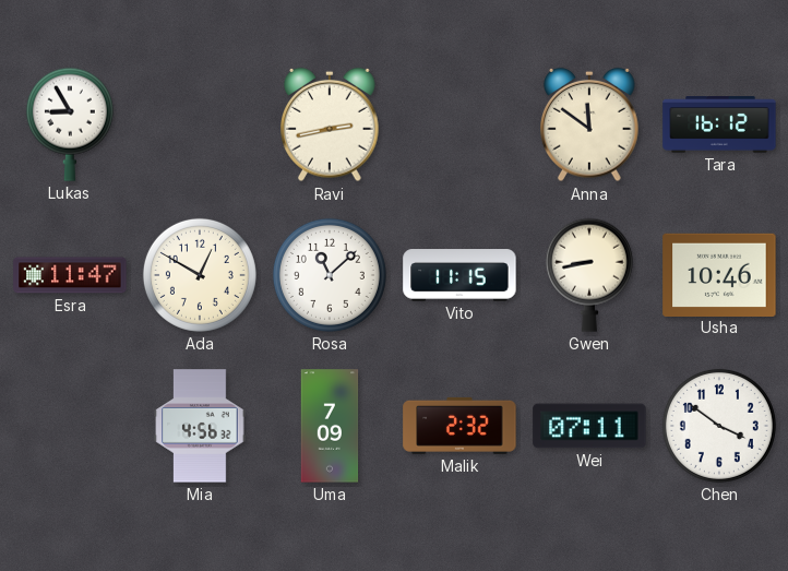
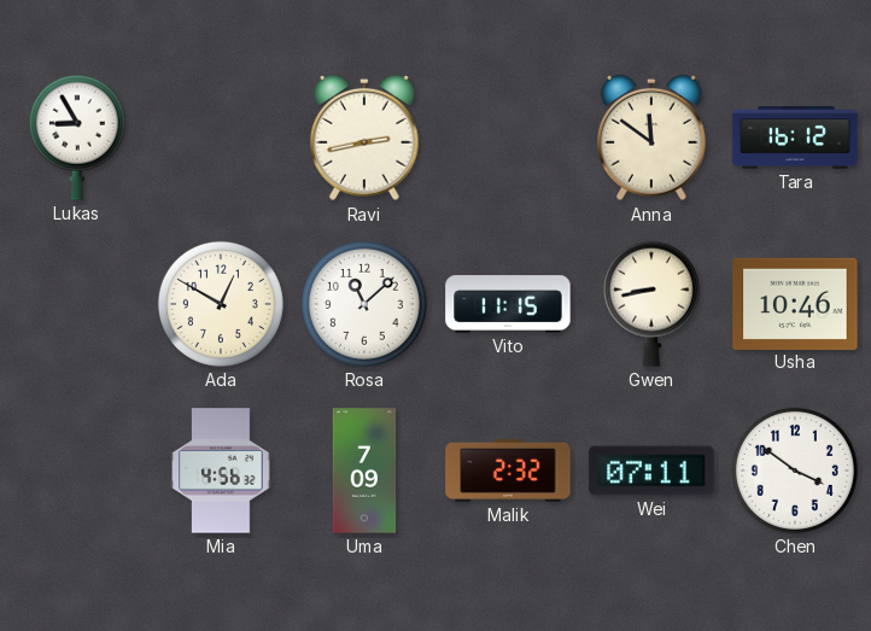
Esra: 11:47 -> none
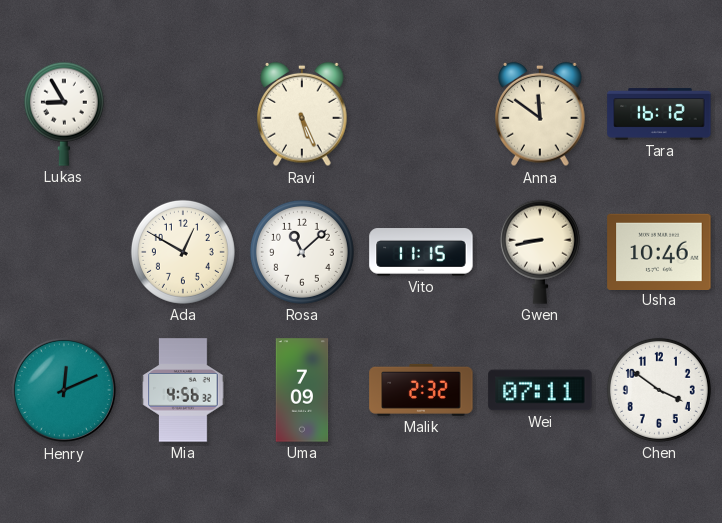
Ravi: 2:43 -> 5:26
Henry: none -> 12:11
